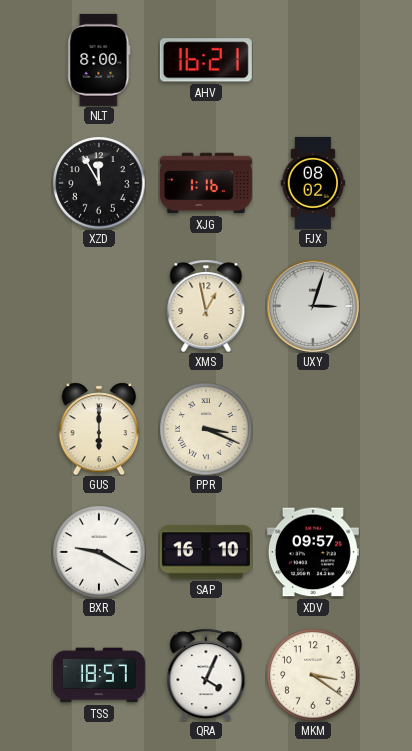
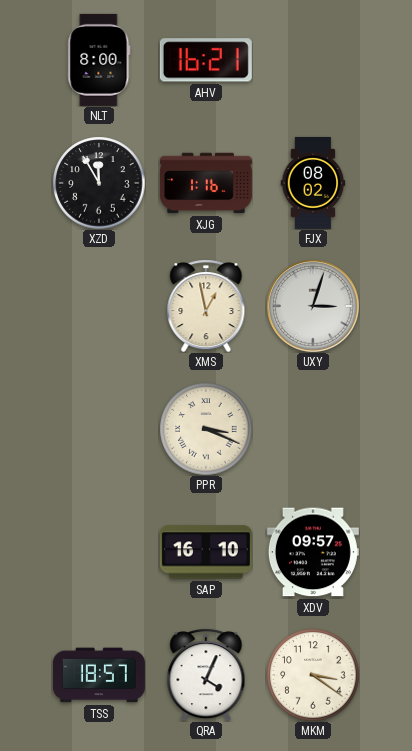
GUS: 6:00 -> none
BXR: 9:20 -> none
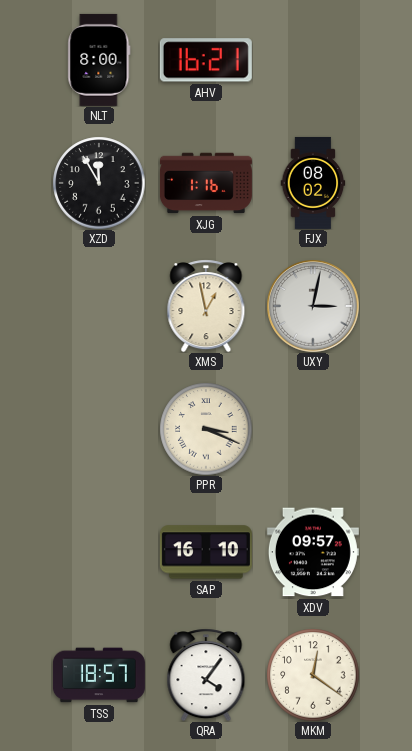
UXY: 3:03 -> 3:02
QRA: 4:04 -> 4:06
MKM: 3:21 -> 12:21
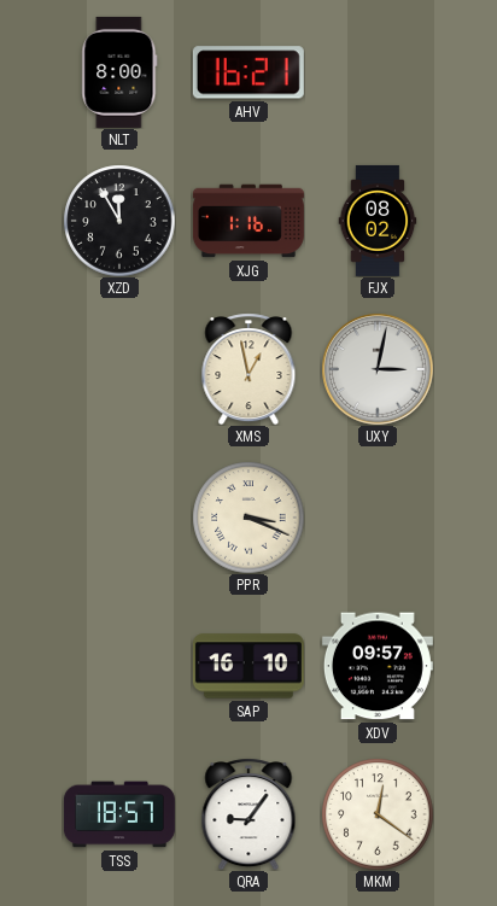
QRA: 4:06 -> 9:06
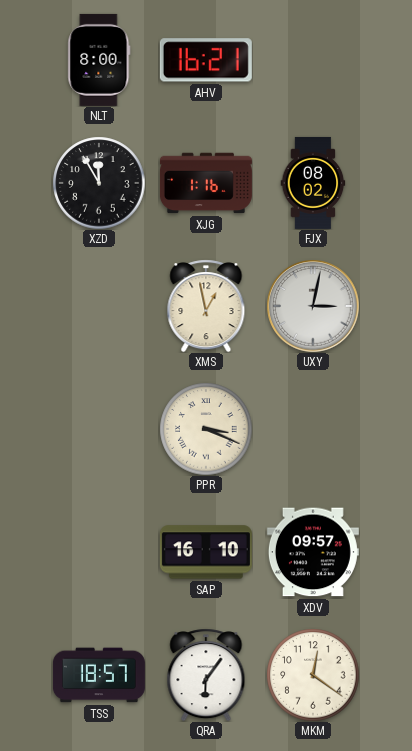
QRA: 9:06 -> 6:06
